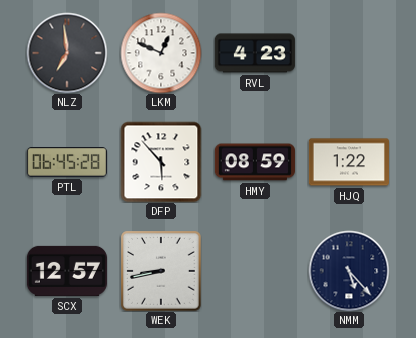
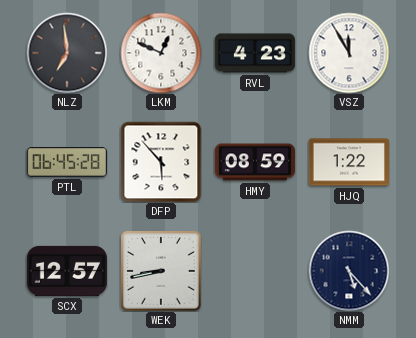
VSZ: none -> 11:55
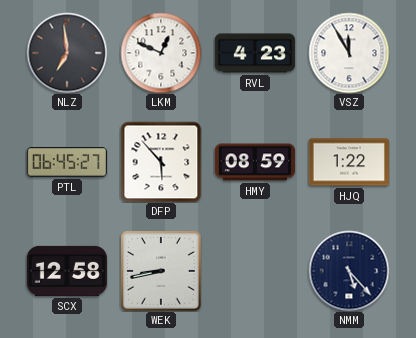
PTL: 06:45:28 -> 06:45:27
SCX: 12:57 -> 12:58
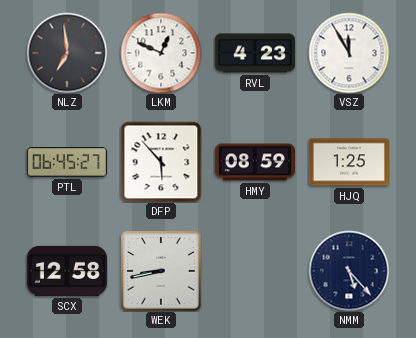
HJQ: 1:22 -> 1:25
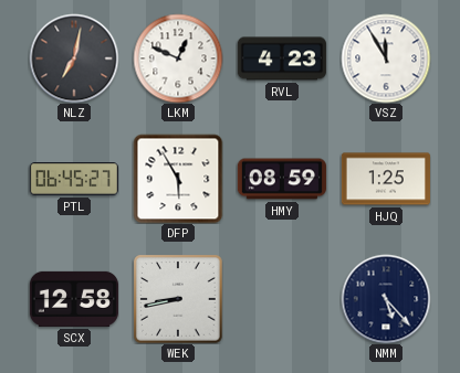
NLZ: 6:59 -> 7:02
DFP: 5:53 -> 5:55
